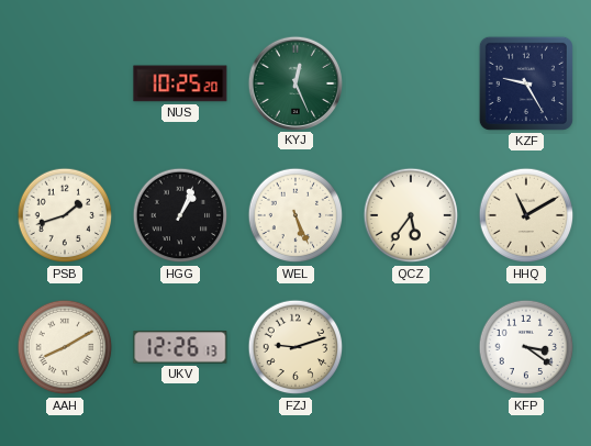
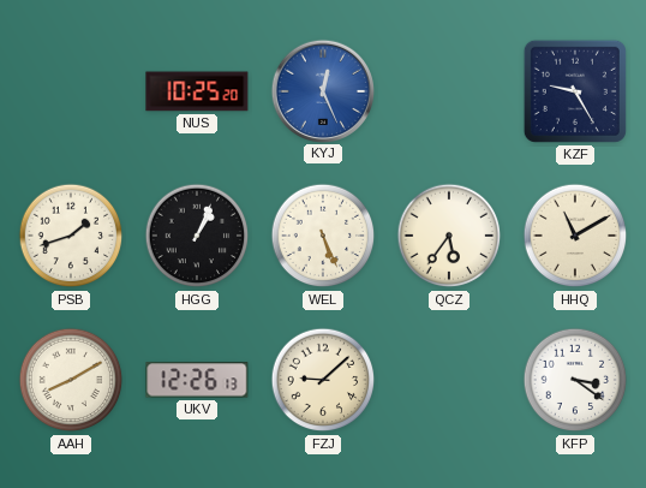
KYJ dial: green -> blue
FZJ: 9:12 -> 9:08
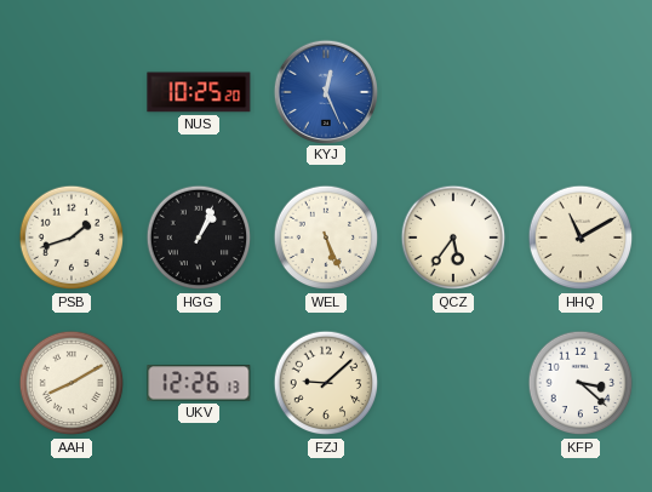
KZF: 9:25 -> none
KFP: 3:21 -> 3:22
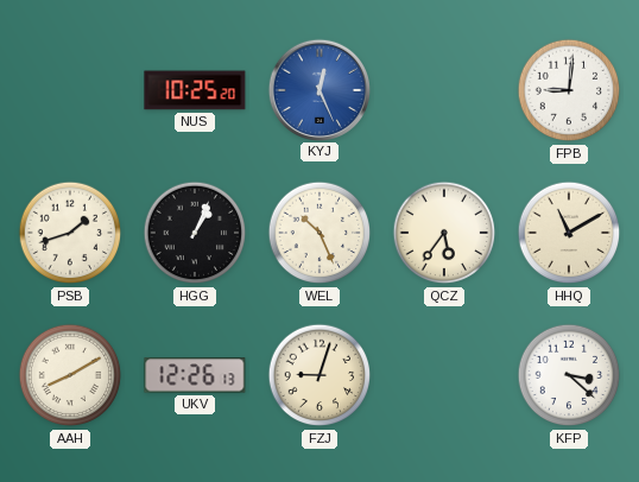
FPB: none -> 9:01
WEL: 5:26 -> 10:26
FZJ: 9:08 -> 9:03
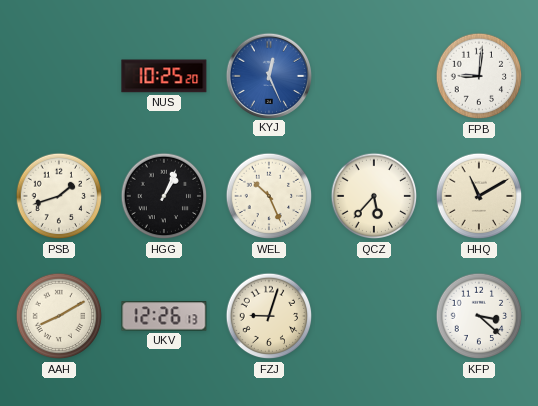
QCZ: 5:36 -> 5:37
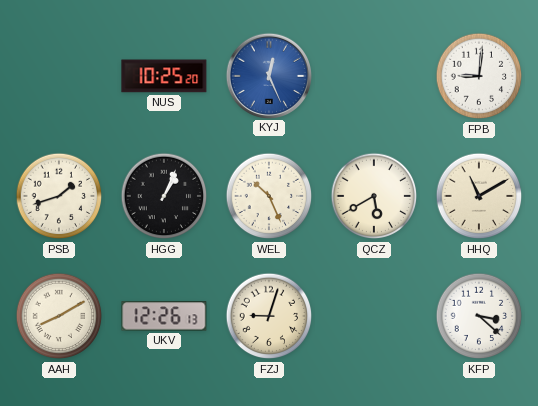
QCZ: 5:37 -> 5:40
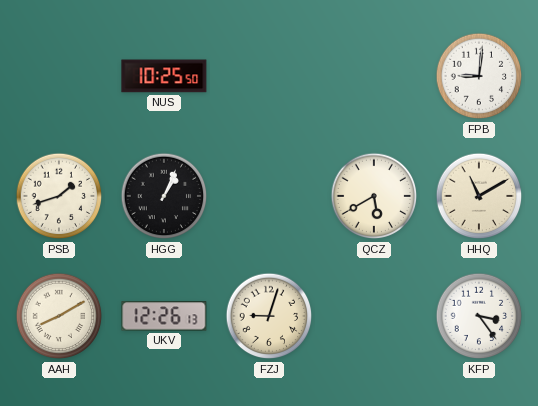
NUS: 10:25:20 -> 10:25:50
KYJ: 12:26 -> none
WEL: 10:26 -> none
KFP: 3:22 -> 3:24
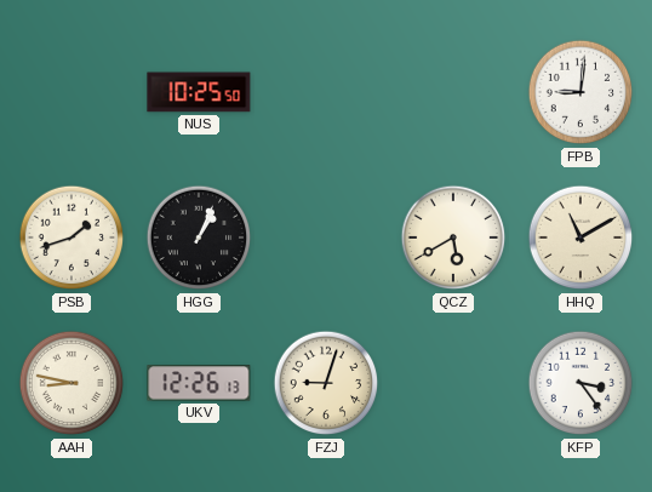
AAH: 8:10 -> 8:47
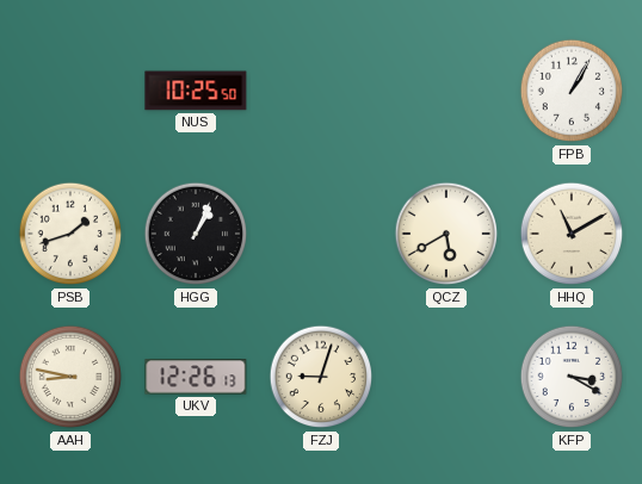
FPB: 9:01 -> 1:05
KFP: 3:24 -> 3:20
